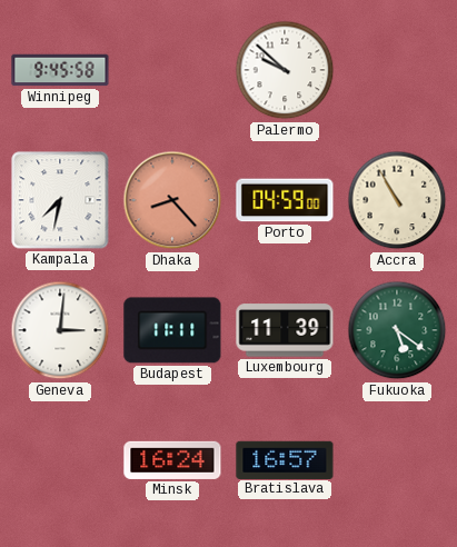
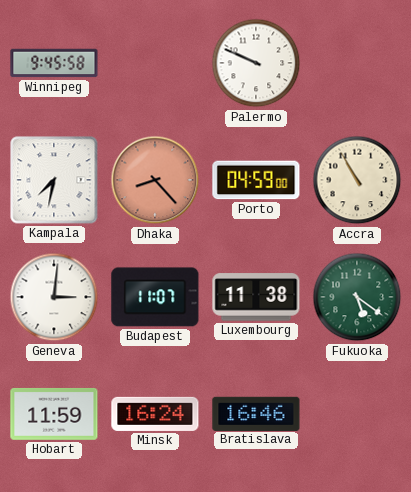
Palermo: 9:52 -> 9:49
Budapest: 11:11 -> 11:07
Luxembourg: 11:39 -> 11:38
Hobart: none -> 11:59
Bratislava: 16:57 -> 16:46
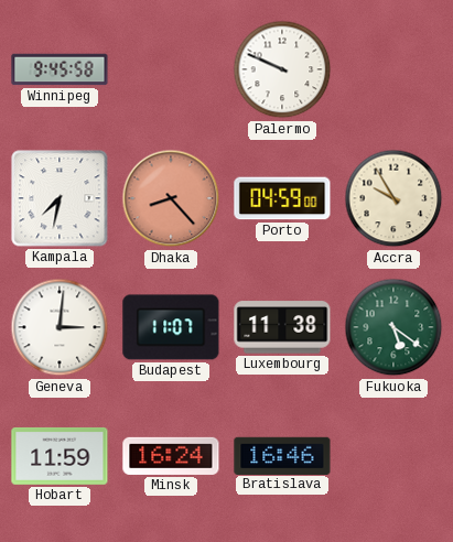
Accra: 10:55 -> 9:55
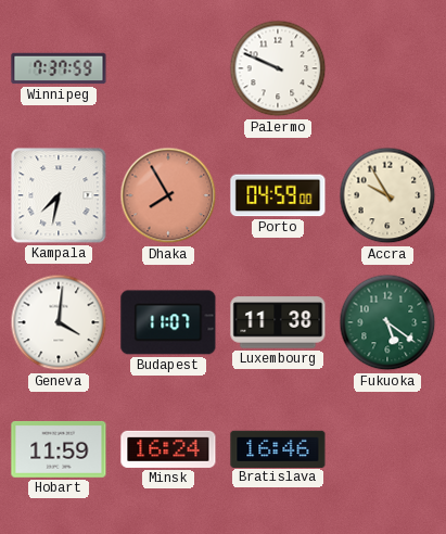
Winnipeg: 9:45 -> 7:37
Dhaka: 8:23 -> 7:55
Geneva: 3:01 -> 4:01
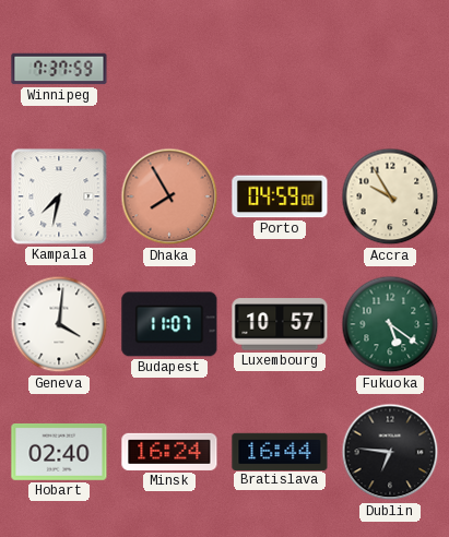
Palermo: 9:49 -> none
Luxembourg: 11:38 -> 10:57
Hobart: 11:59 -> 02:40
Bratislava: 16:46 -> 16:44
Dublin: none -> 6:46
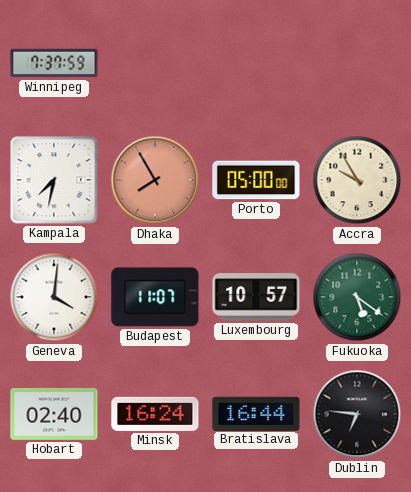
Porto: 04:59 -> 05:00
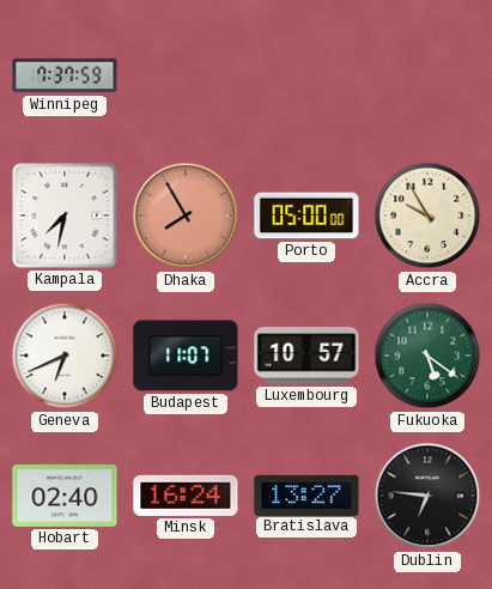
Geneva: 4:01 -> 6:41
Bratislava: 16:44 -> 13:27
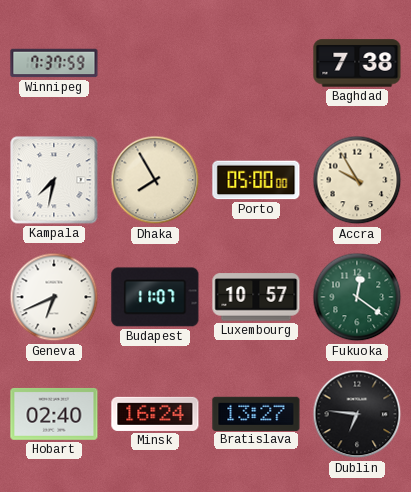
Baghdad: none -> 7:38
Dhaka dial: salmon -> cream
Fukuoka: 5:21 -> 12:21
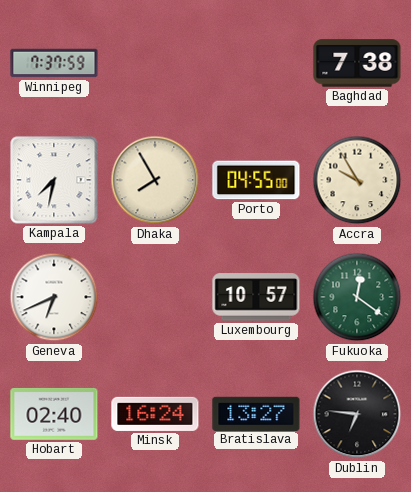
Porto: 05:00 -> 04:55
Budapest: 11:07 -> none
